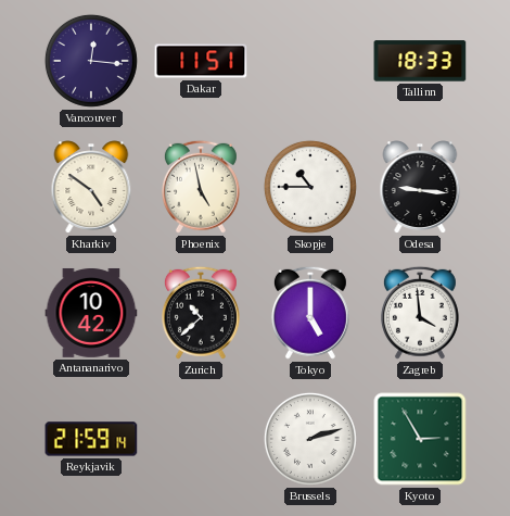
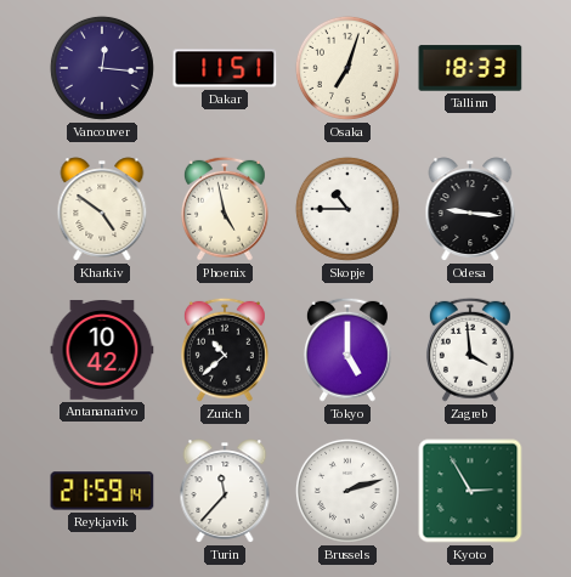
Osaka: none -> 7:03
Turin: none -> 11:37
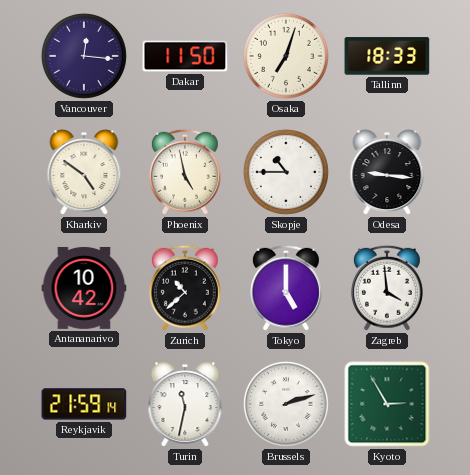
Dakar: 11:51 -> 11:50
Turin: 11:37 -> 11:32
